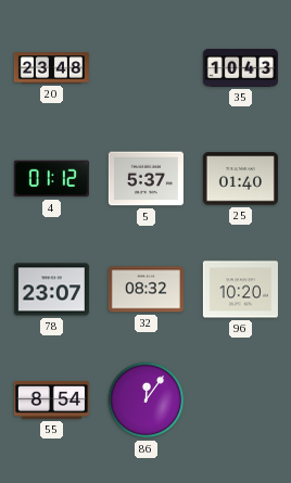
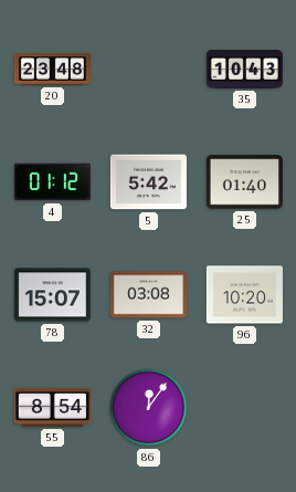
5: 5:37 -> 5:42
78: 23:07 -> 15:07
32: 08:32 -> 03:08
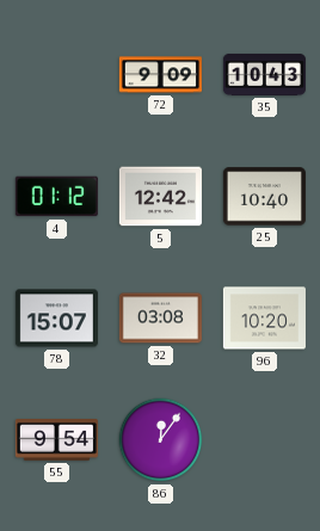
20: 23:48 -> none
72: none -> 9:09
5: 5:42 -> 12:42
25: 01:40 -> 10:40
55: 8:54 -> 9:54
